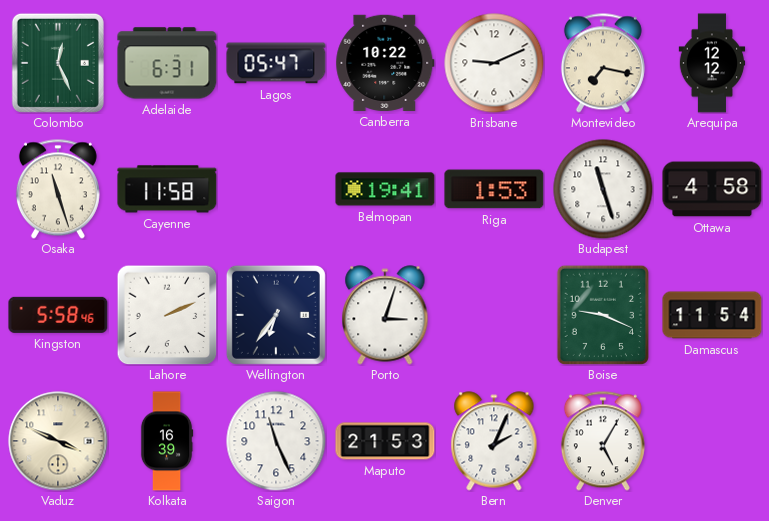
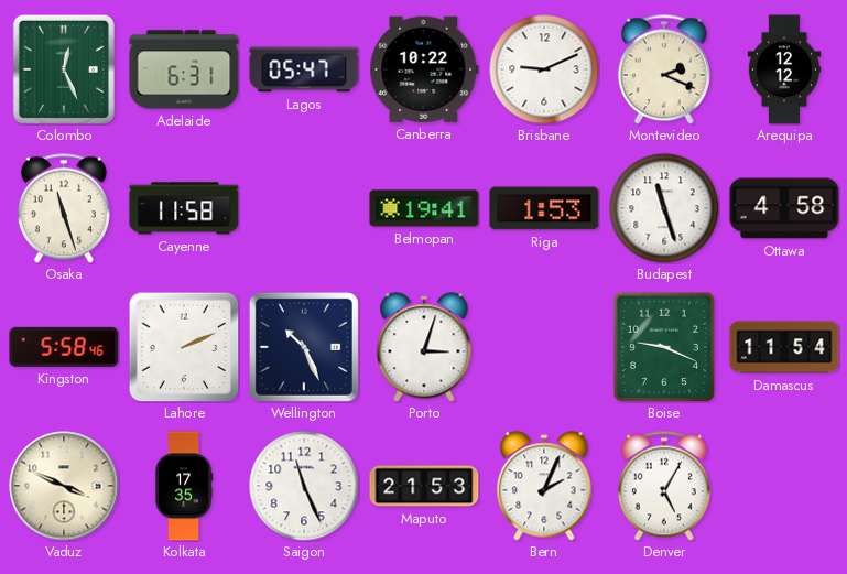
Montevideo: 7:17 -> 2:19
Wellington: 6:36 -> 10:26
Kolkata: 16:39 -> 17:35
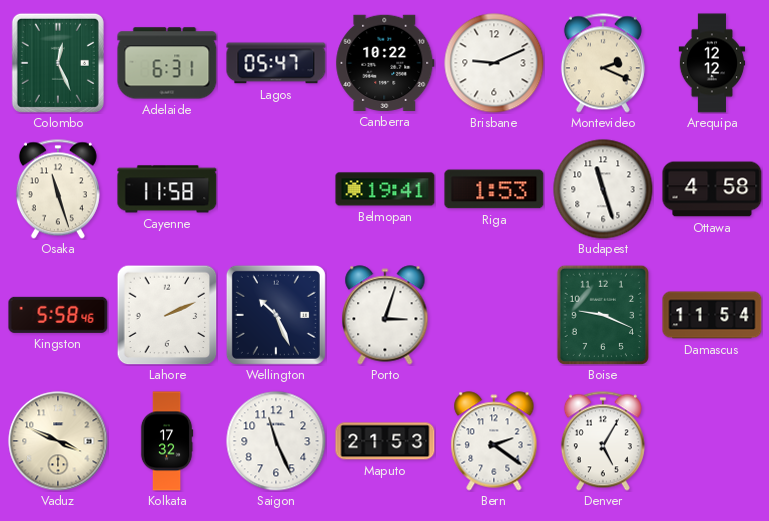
Kolkata: 17:35 -> 17:32
Bern: 2:04 -> 2:21
